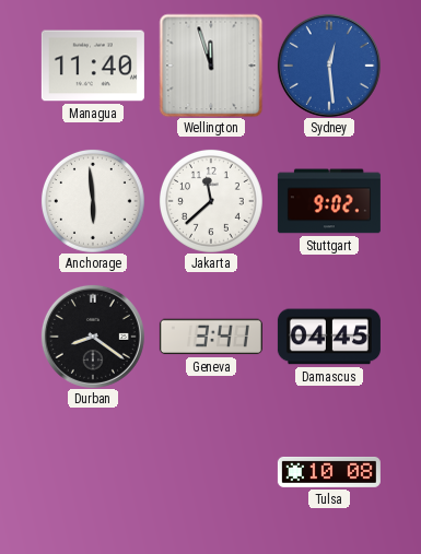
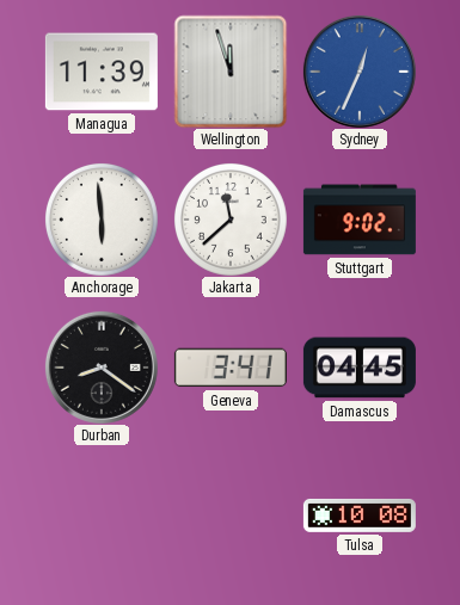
Managua: 11:40 -> 11:39
Sydney: 12:29 -> 12:34
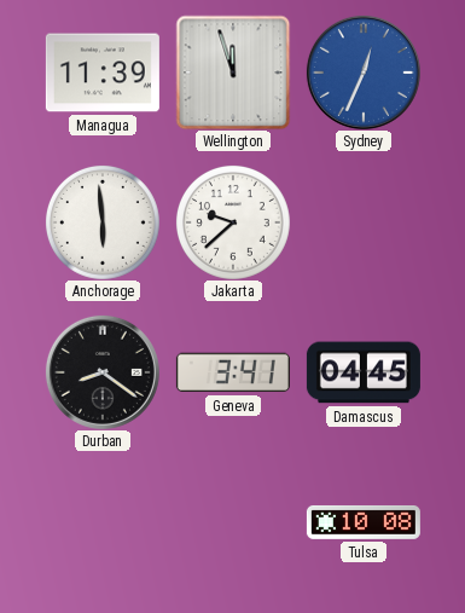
Jakarta: 11:38 -> 9:38
Stuttgart: 9:02 -> none
